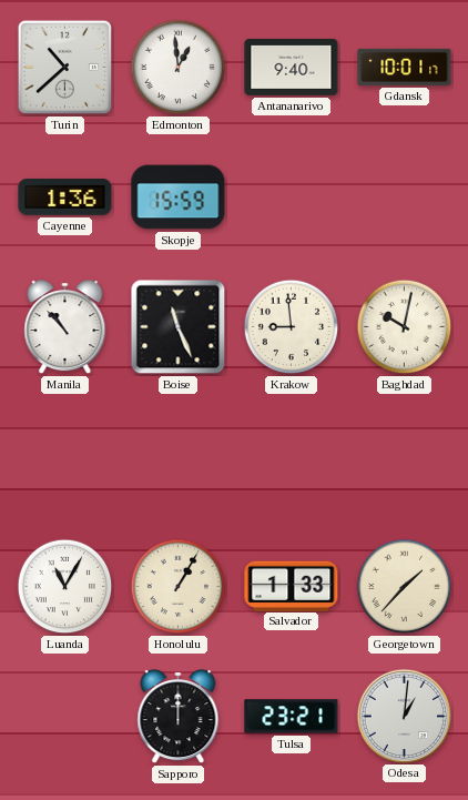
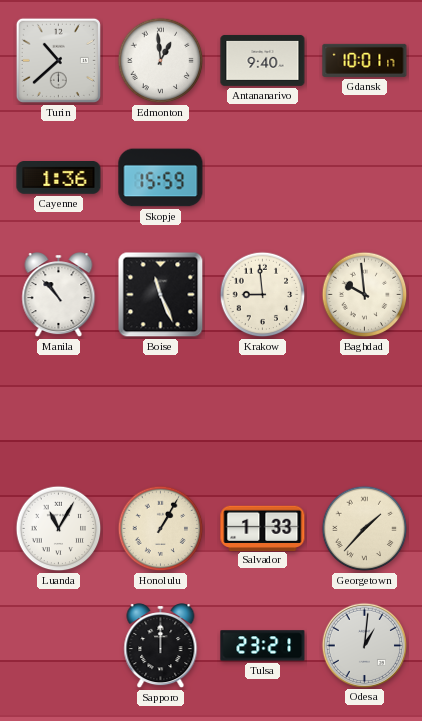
Baghdad: 10:02 -> 9:59
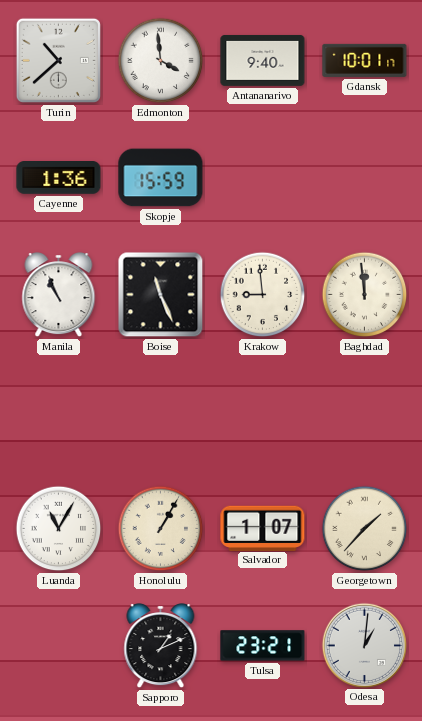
Edmonton: 12:59 -> 3:59
Manila: 10:53 -> 10:56
Baghdad: 9:59 -> 11:59
Salvador: 1:33 -> 1:07
Sapporo: 12:00 -> 1:11
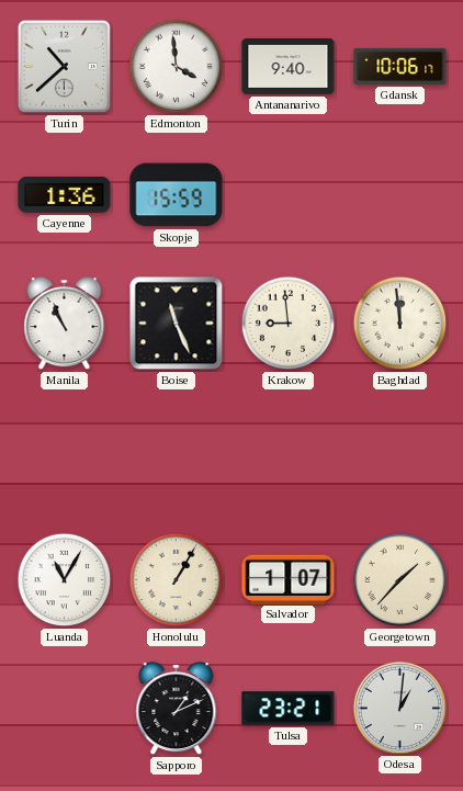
Gdansk: 10:01 -> 10:06
